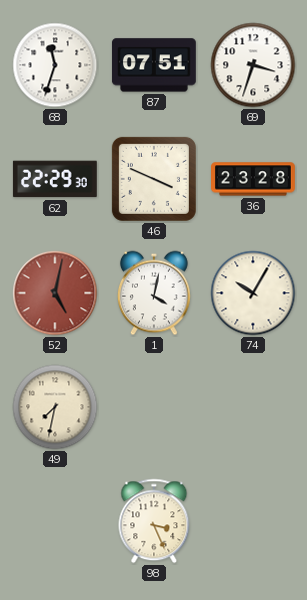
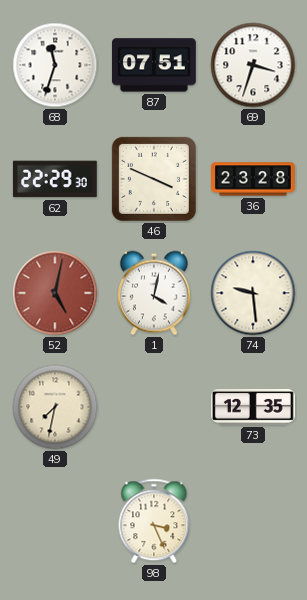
74: 10:05 -> 9:29
73: none -> 12:35
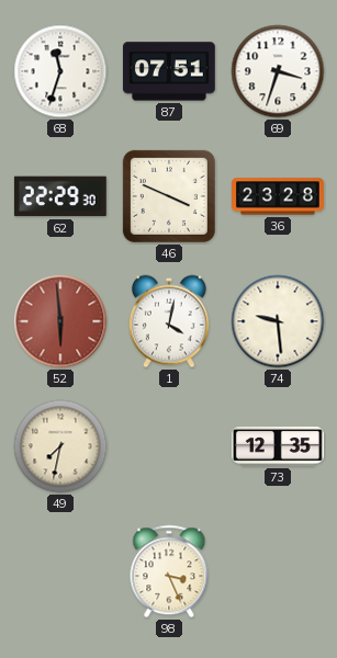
52: 5:02 -> 5:59
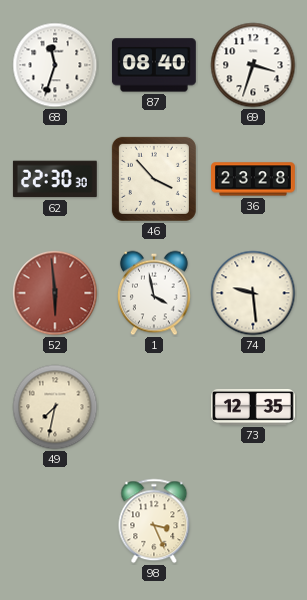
87: 07:51 -> 08:40
62: 22:29 -> 22:30
46: 3:49 -> 3:53
1: 4:02 -> 3:58
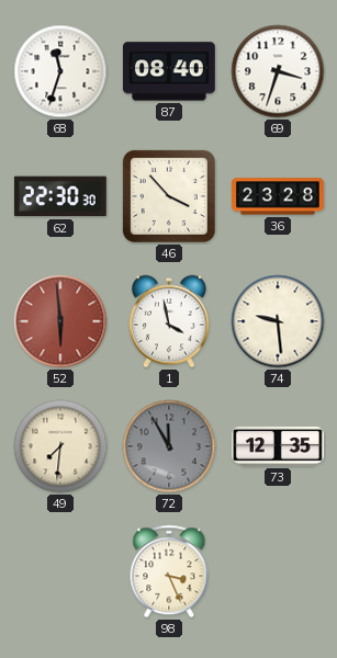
49: 7:32 -> 7:31
72: none -> 11:55
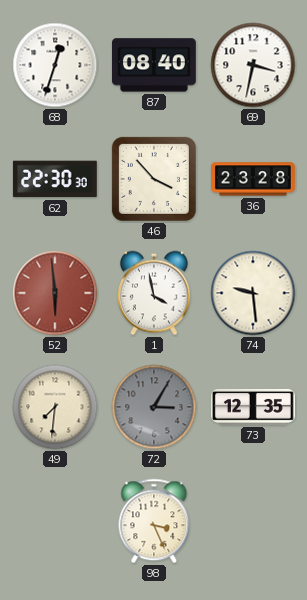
68: 11:33 -> 12:33
69: 3:33 -> 3:32
72: 11:55 -> 3:05
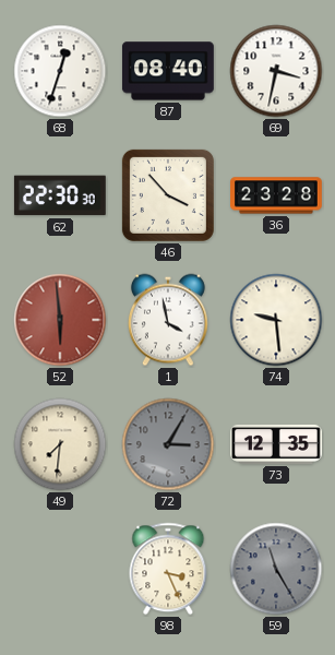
59: none -> 11:25
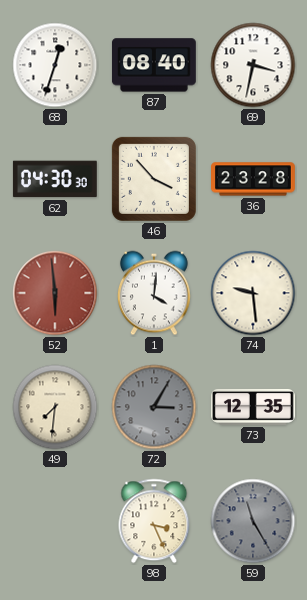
62: 22:30 -> 04:30
1: 3:58 -> 4:01
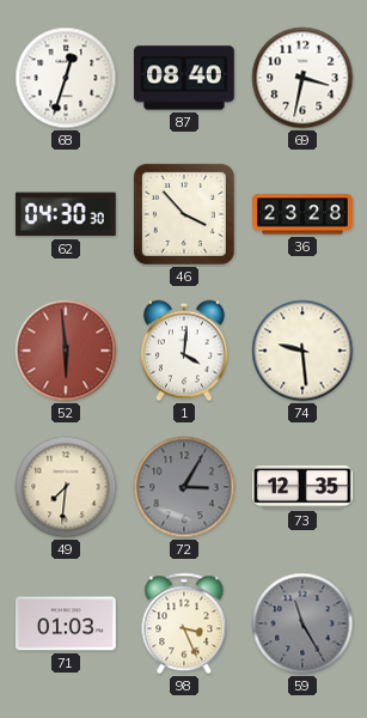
71: none -> 01:03
